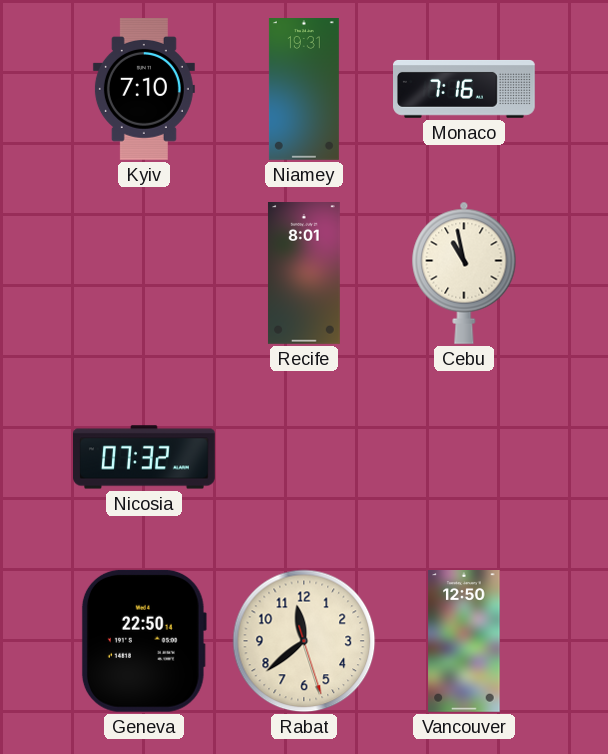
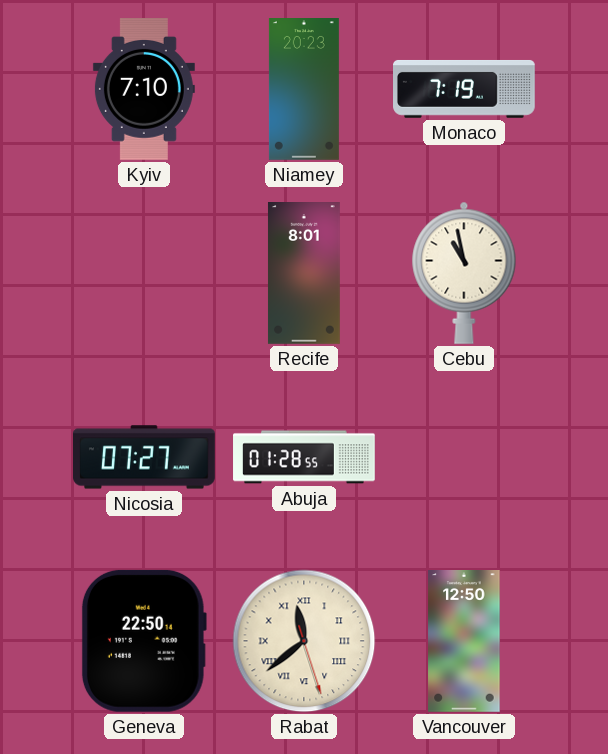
Niamey: 19:31 -> 20:23
Monaco: 7:16 -> 7:19
Nicosia: 07:32 -> 07:27
Abuja: none -> 01:28
Rabat numerals: Arabic -> Roman
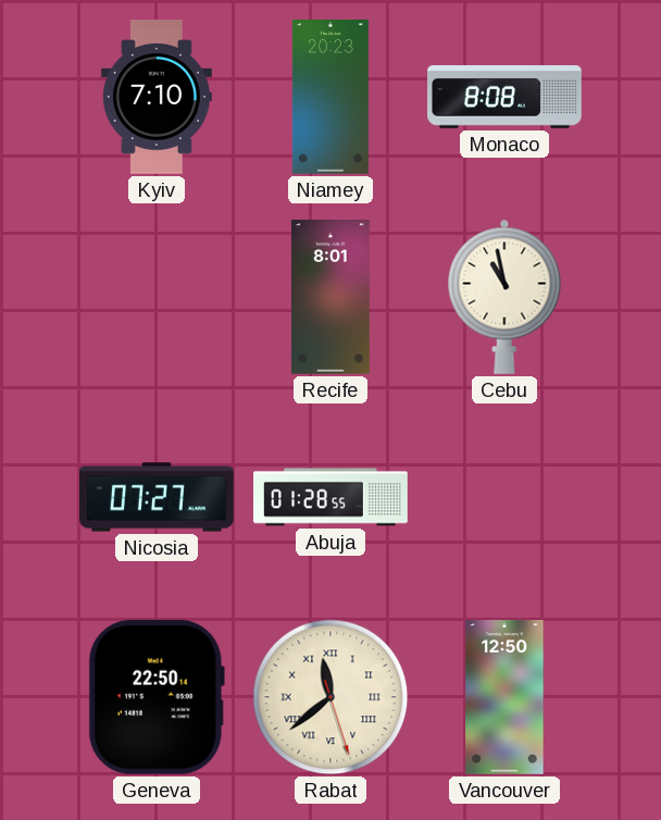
Monaco: 7:19 -> 8:08
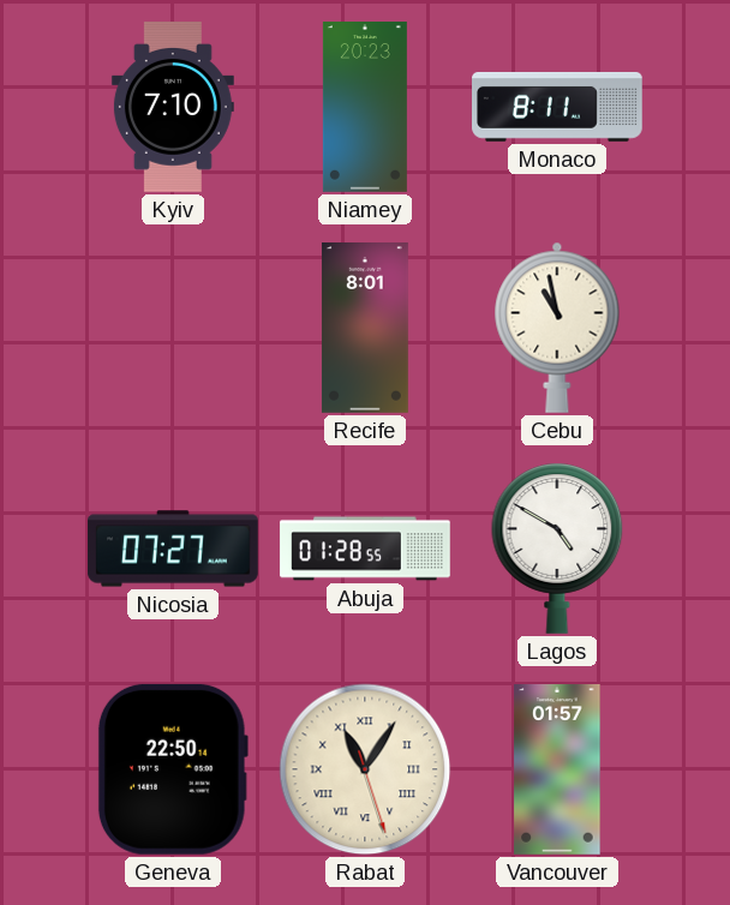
Monaco: 8:08 -> 8:11
Lagos: none -> 4:50
Rabat: 11:38 -> 11:05
Vancouver: 12:50 -> 01:57
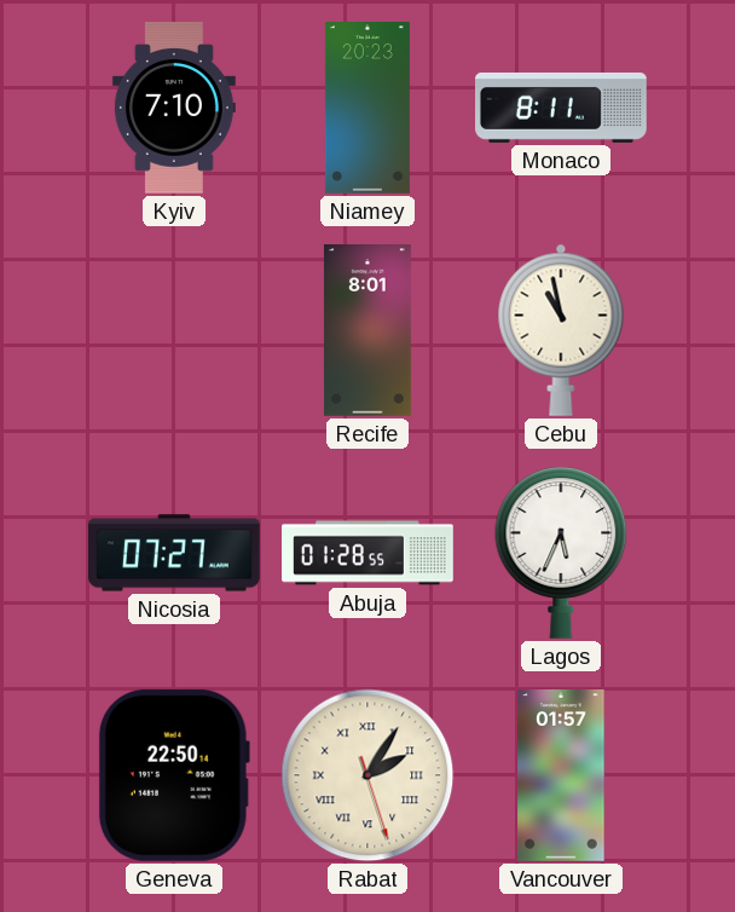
Lagos: 4:50 -> 5:34
Rabat: 11:05 -> 2:05
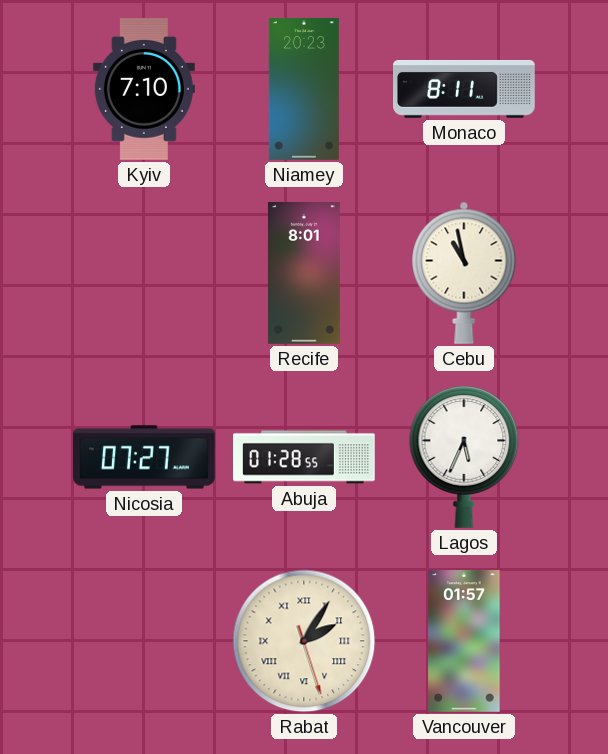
Geneva: 22:50 -> none
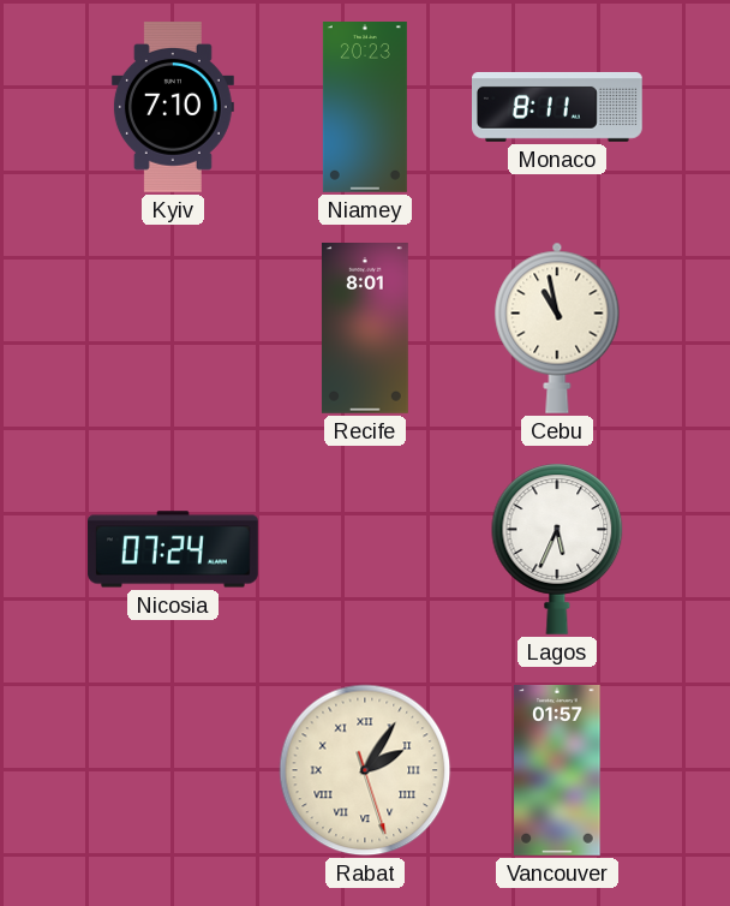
Nicosia: 07:27 -> 07:24
Abuja: 01:28 -> none
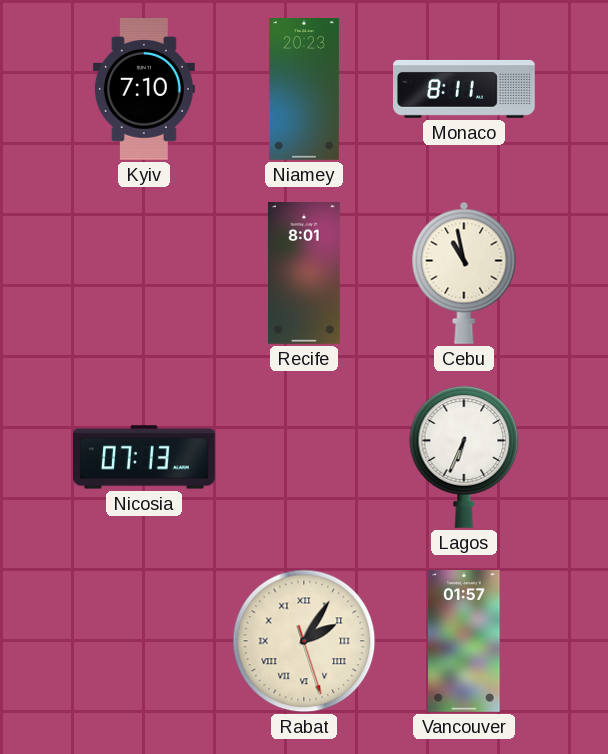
Nicosia: 07:24 -> 07:13
Lagos: 5:34 -> 6:34
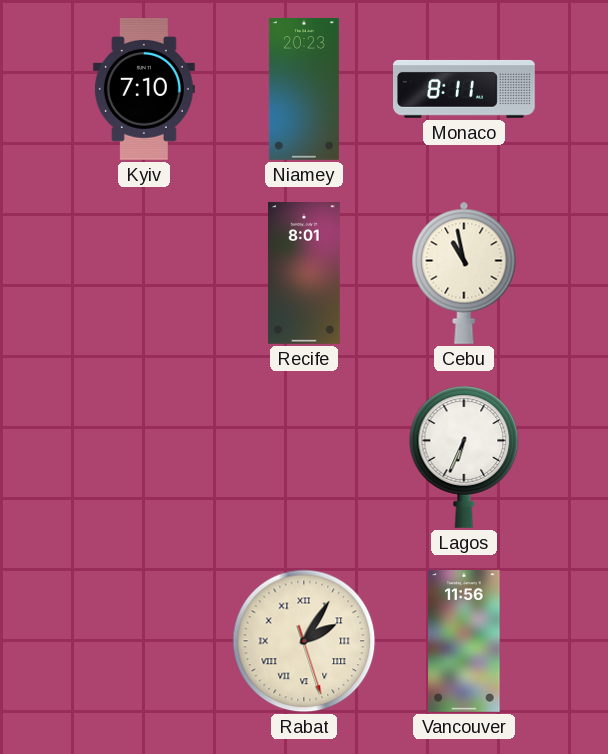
Nicosia: 07:13 -> none
Vancouver: 01:57 -> 11:56
